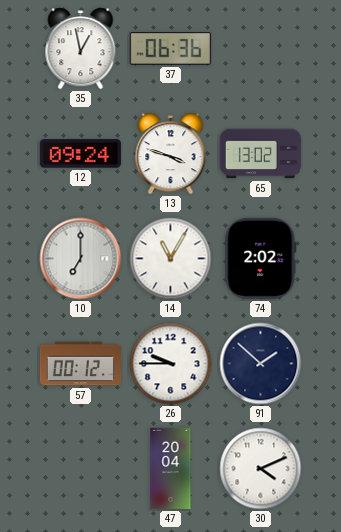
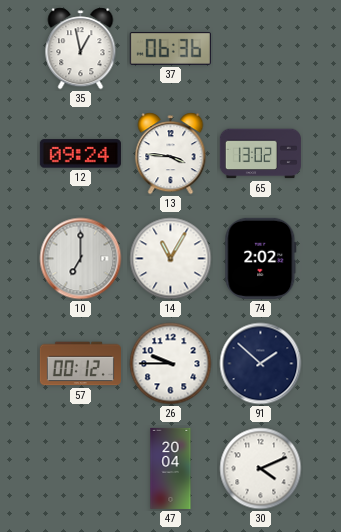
13: 3:48 -> 3:46
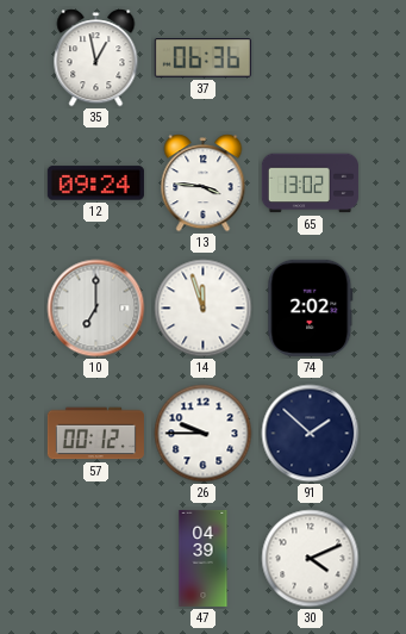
14: 11:05 -> 11:57
47: 20:04 -> 04:39
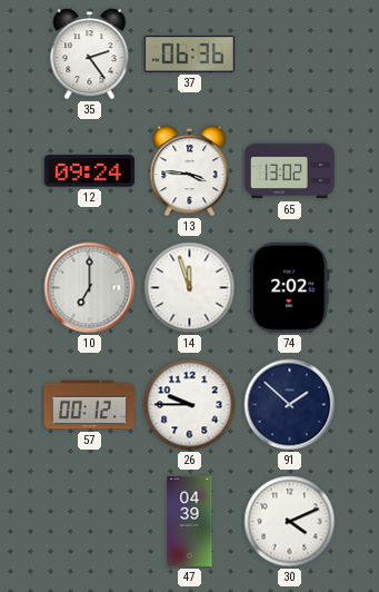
35: 12:58 -> 2:24
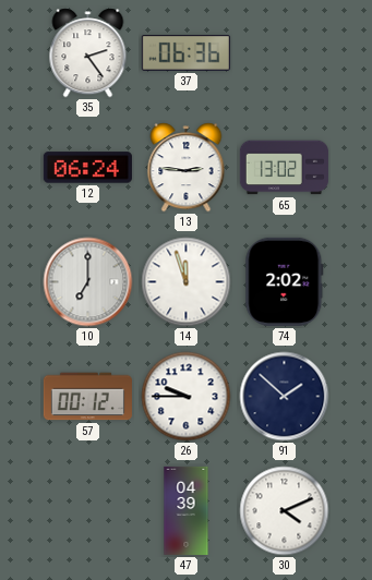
12: 09:24 -> 06:24
13: 3:46 -> 2:46
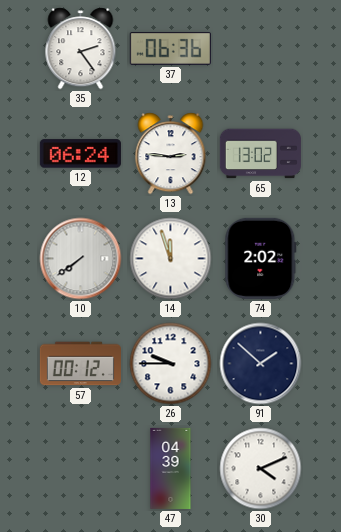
10: 7:00 -> 7:39
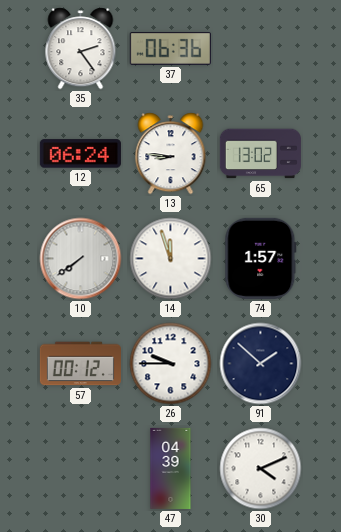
13: 2:46 -> 8:46
74: 2:02 -> 1:57
